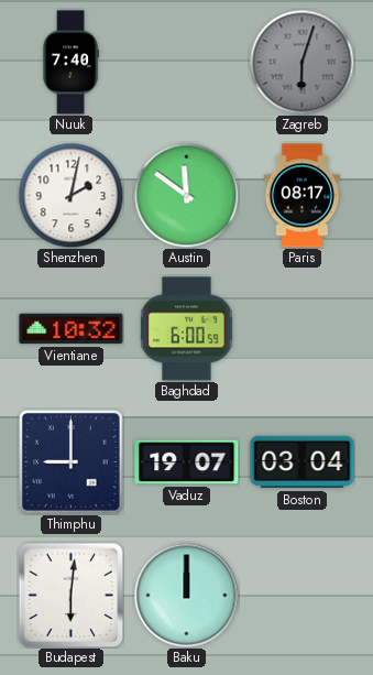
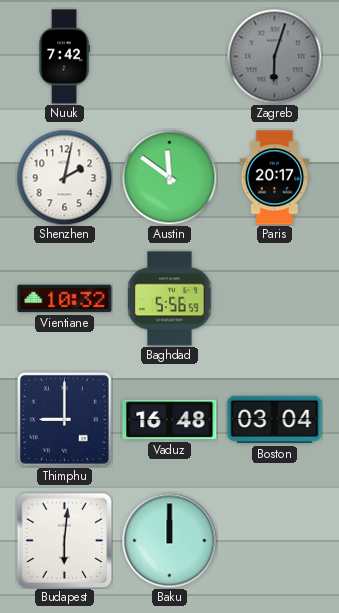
Nuuk: 7:40 -> 7:42
Paris: 08:17 -> 20:17
Baghdad: 6:00 -> 5:56
Vaduz: 19:07 -> 16:48
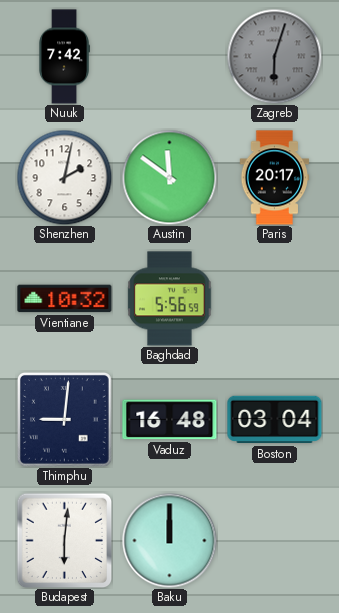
Thimphu: 9:00 -> 9:01
